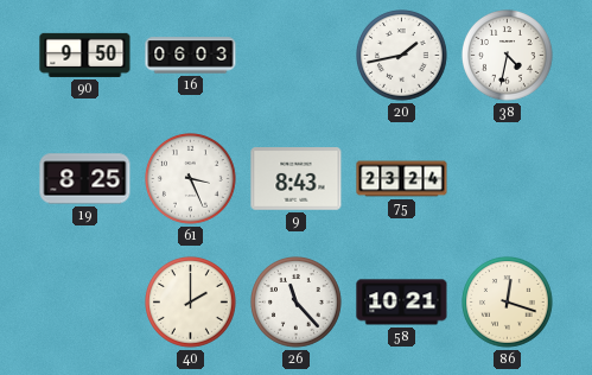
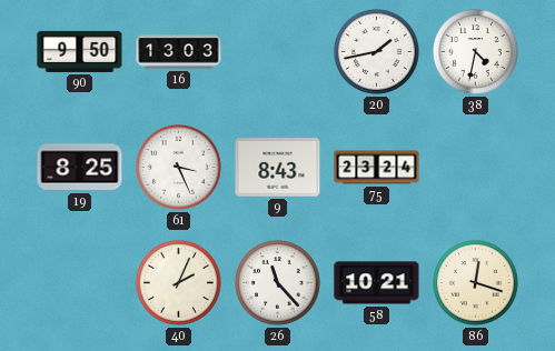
16: 06:03 -> 13:03
40: 2:00 -> 2:04
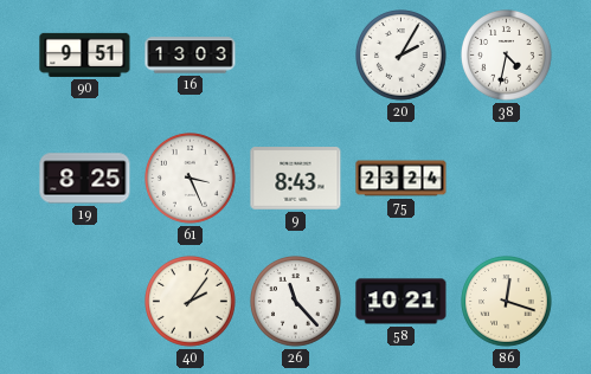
90: 9:50 -> 9:51
20: 1:43 -> 2:05
40: 2:04 -> 2:06
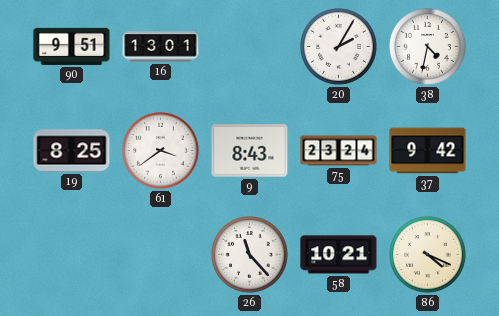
16: 13:03 -> 13:01
61: 3:26 -> 3:39
37: none -> 9:42
40: 2:06 -> none
86: 12:18 -> 4:19
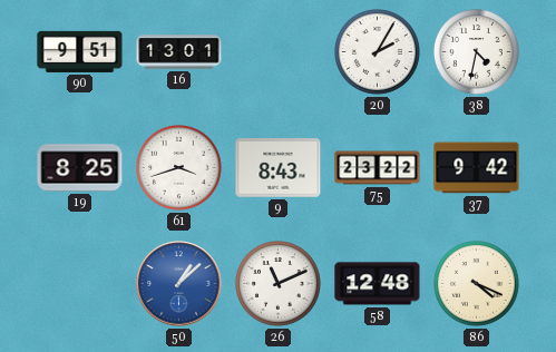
61: 3:39 -> 3:42
75: 23:24 -> 23:22
50: none -> 1:08
26: 11:23 -> 11:11
58: 10:21 -> 12:48
